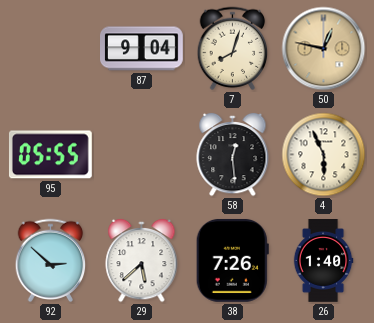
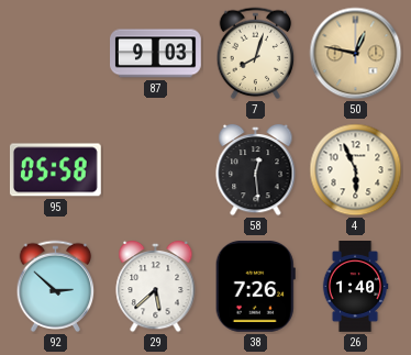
87: 9:04 -> 9:03
95: 05:55 -> 05:58
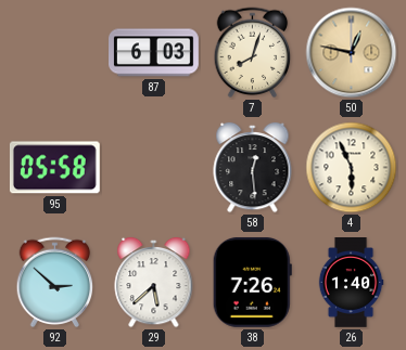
87: 9:03 -> 6:03
